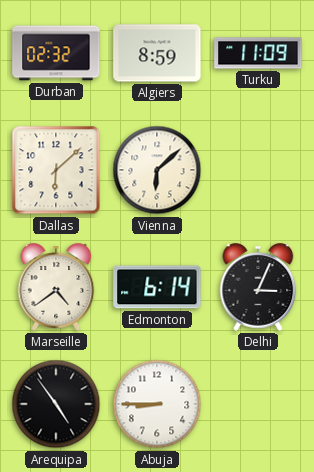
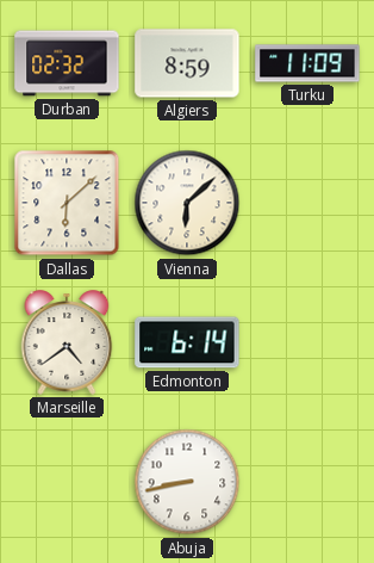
Delhi: 3:04 -> none
Arequipa: 4:54 -> none
Abuja: 8:45 -> 8:43
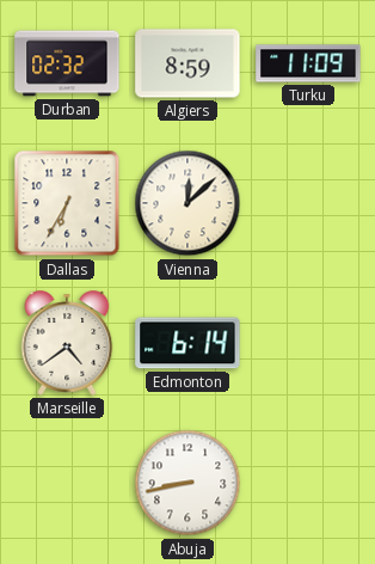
Dallas: 6:08 -> 6:35
Vienna: 6:08 -> 12:08
